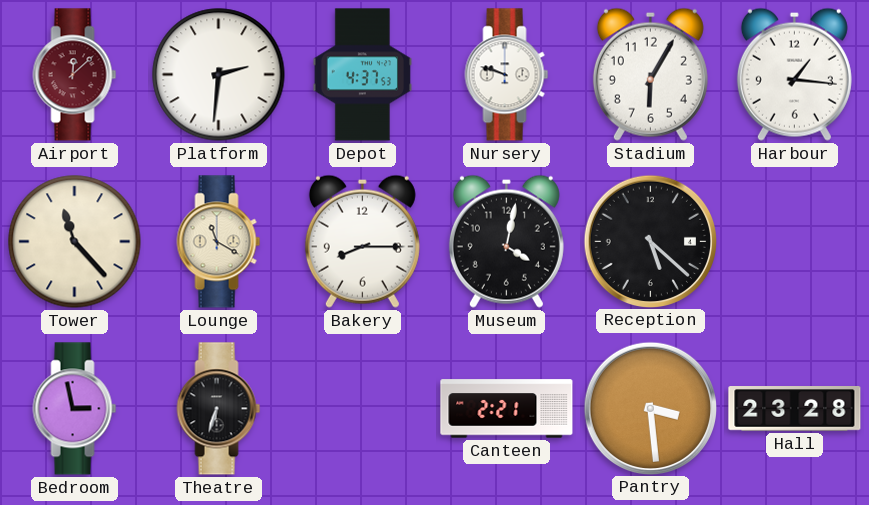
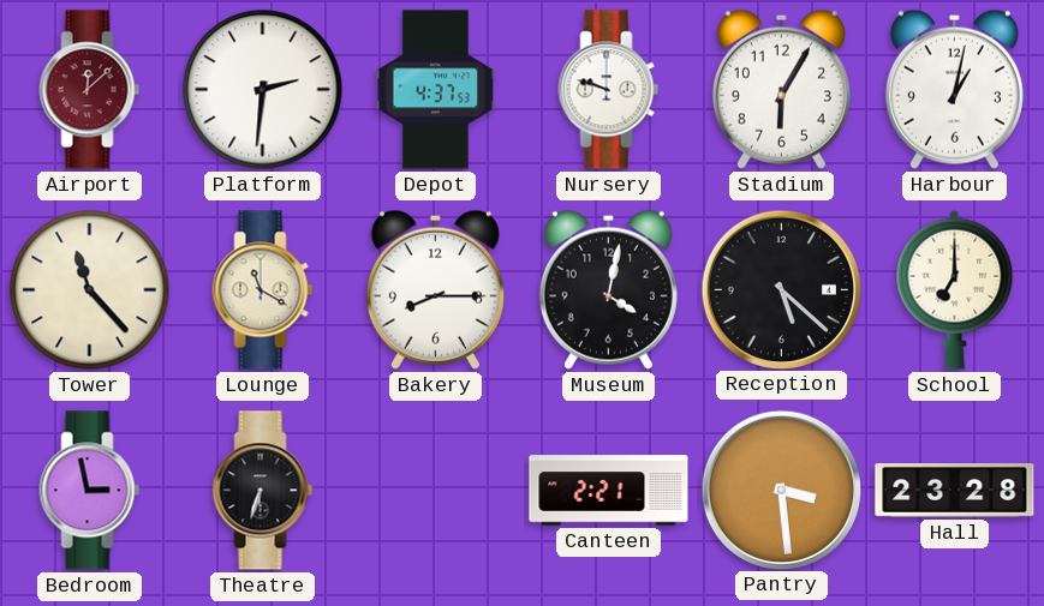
Harbour: 1:16 -> 1:02
School: none -> 7:00
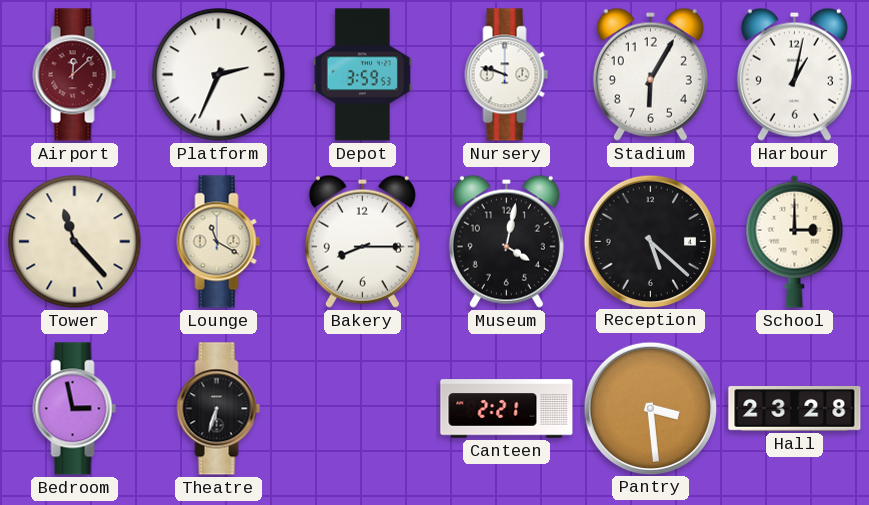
Platform: 2:31 -> 2:34
Depot: 4:37 -> 3:59
School: 7:00 -> 3:00
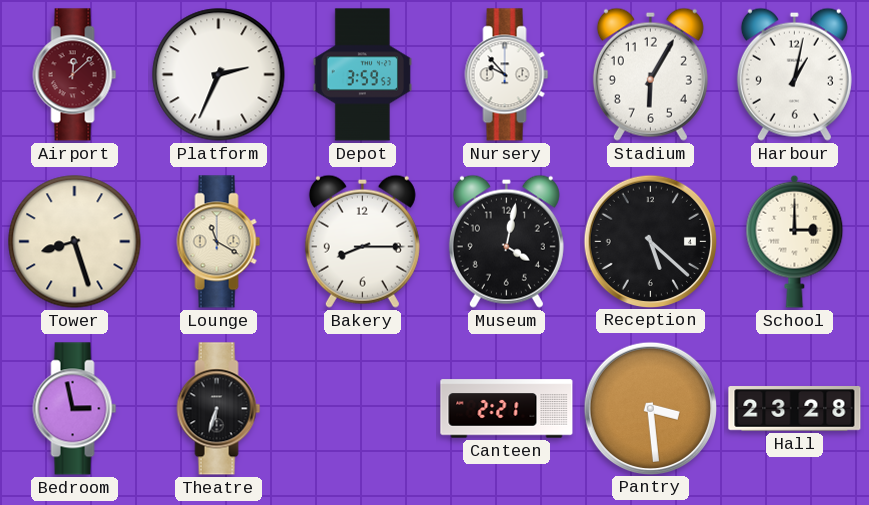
Nursery: 9:48 -> 9:53
Tower: 11:23 -> 8:27
